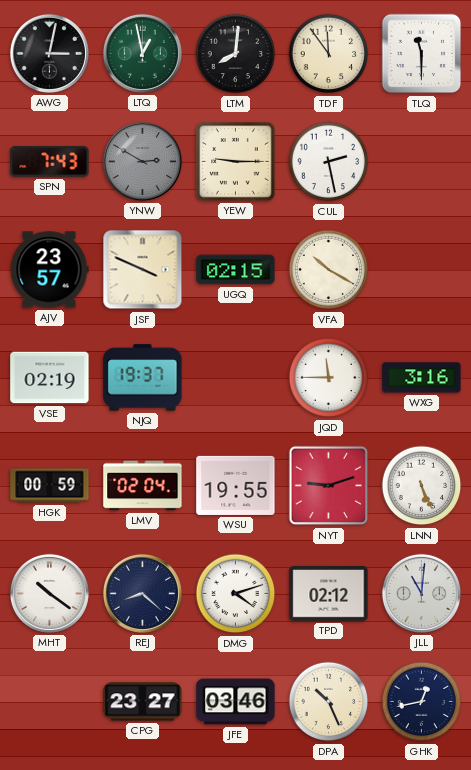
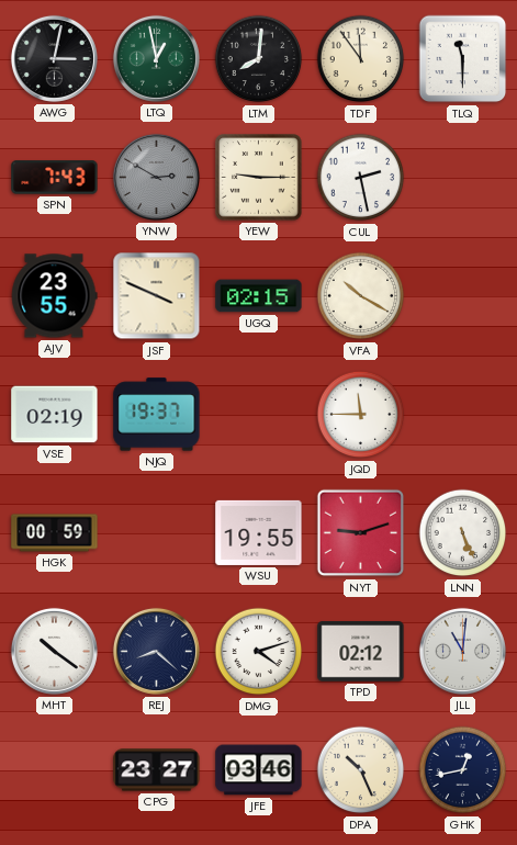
AJV: 23:57 -> 23:55
WXG: 3:16 -> none
LMV: 02:04 -> none
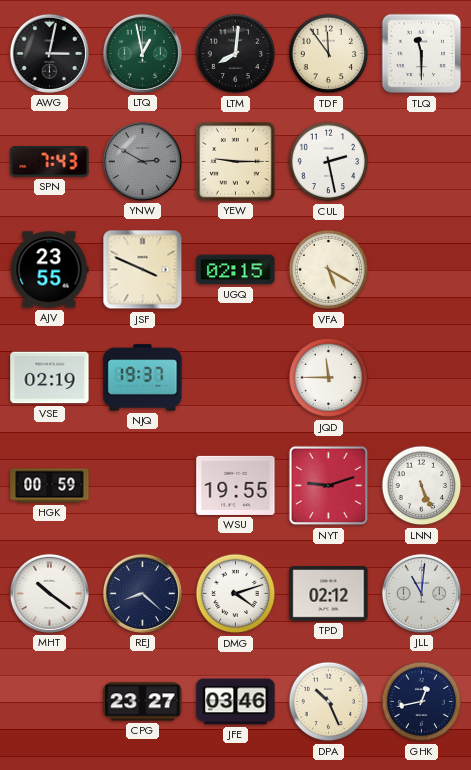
VFA: 10:20 -> 5:20
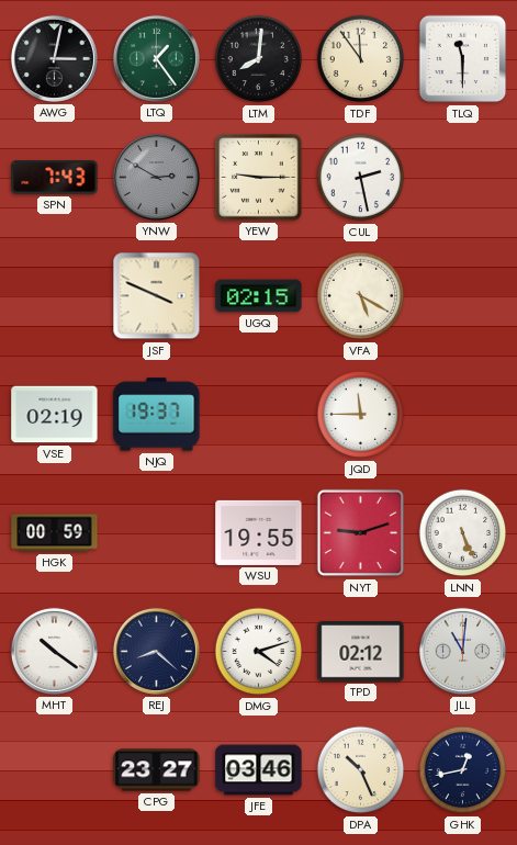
LTQ: 12:58 -> 1:24
AJV: 23:55 -> none
